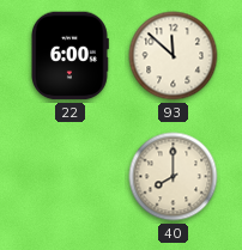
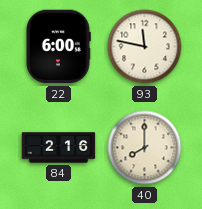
93: 11:52 -> 11:47
84: none -> 2:16
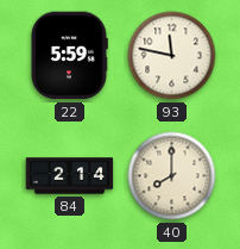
22: 6:00 -> 5:59
84: 2:16 -> 2:14
